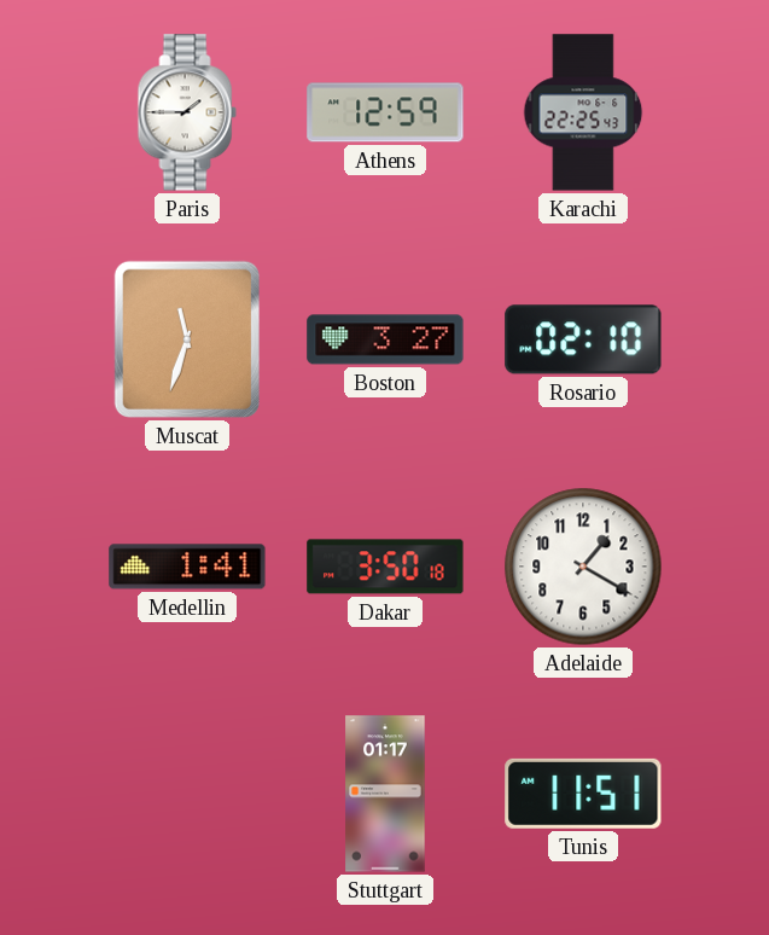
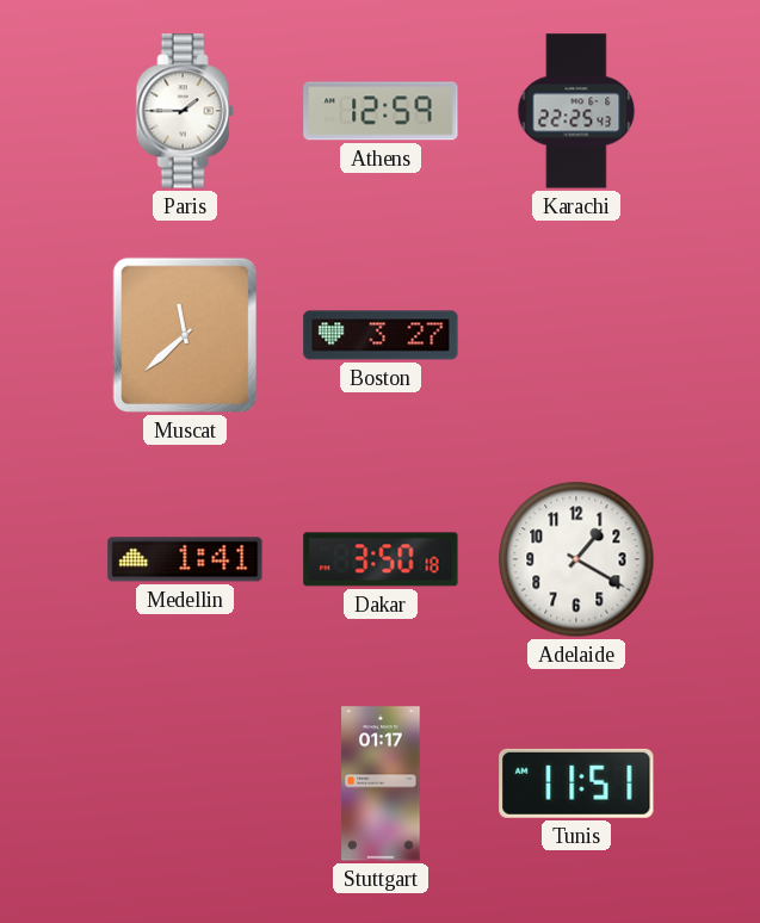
Muscat: 11:33 -> 11:38
Rosario: 02:10 -> none
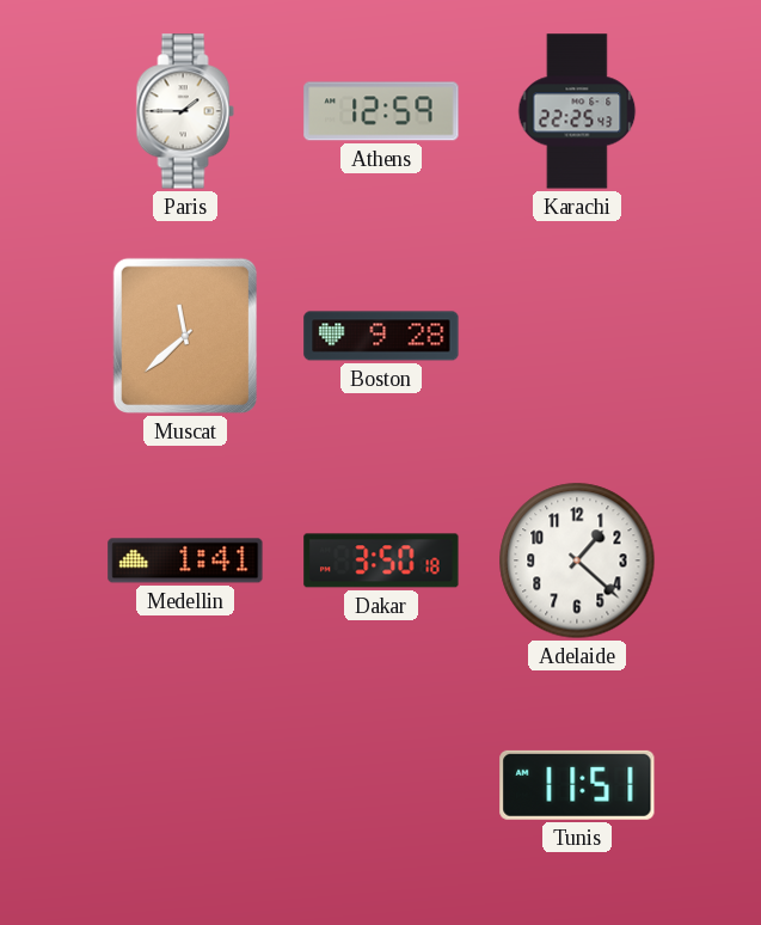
Boston: 3:27 -> 9:28
Adelaide: 1:20 -> 1:22
Stuttgart: 01:17 -> none
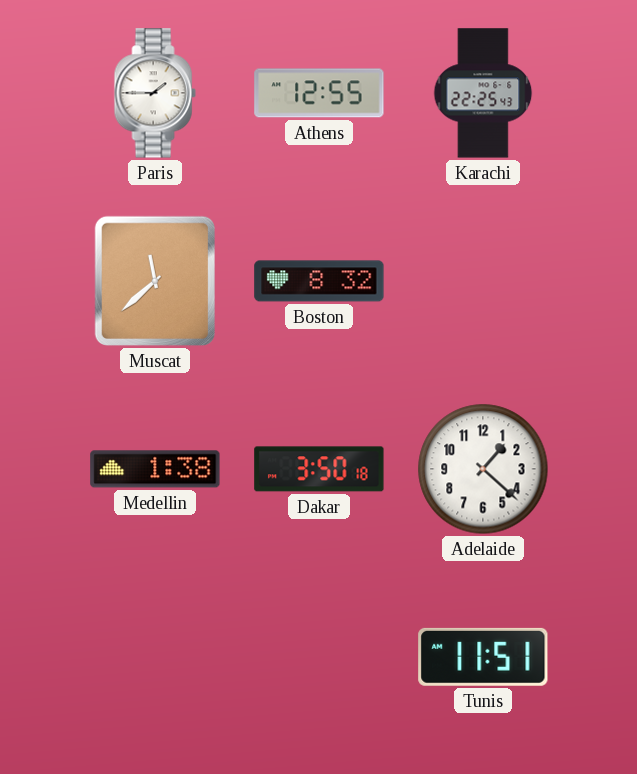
Athens: 12:59 -> 12:55
Boston: 9:28 -> 8:32
Medellin: 1:41 -> 1:38
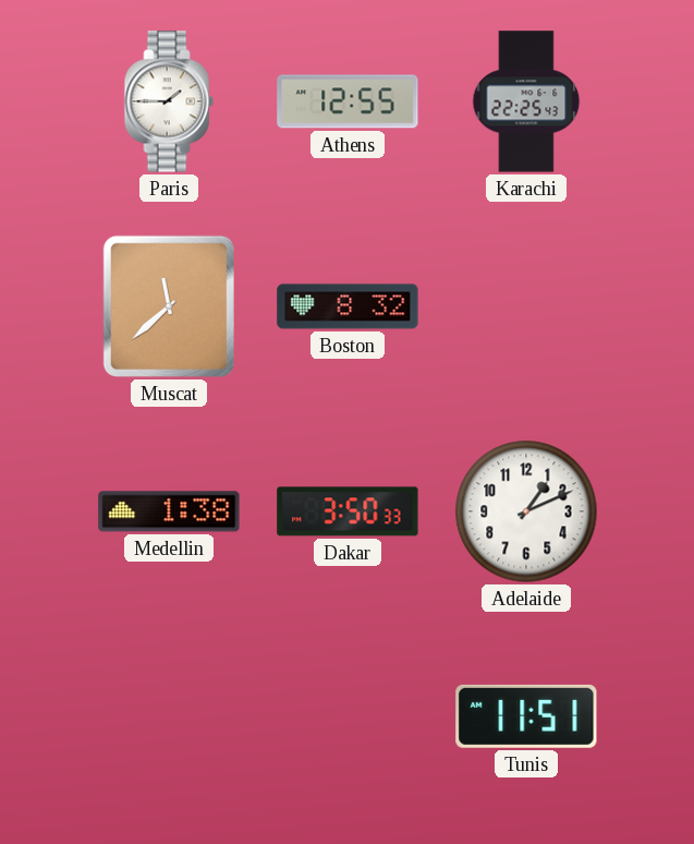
Dakar: 3:50:18 -> 3:50:33
Adelaide: 1:22 -> 1:11
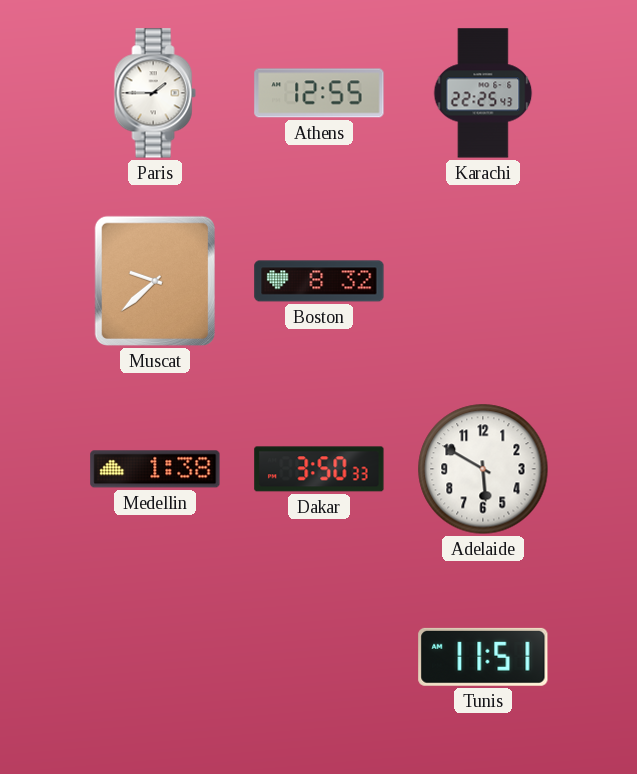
Muscat: 11:38 -> 9:38
Adelaide: 1:11 -> 5:50
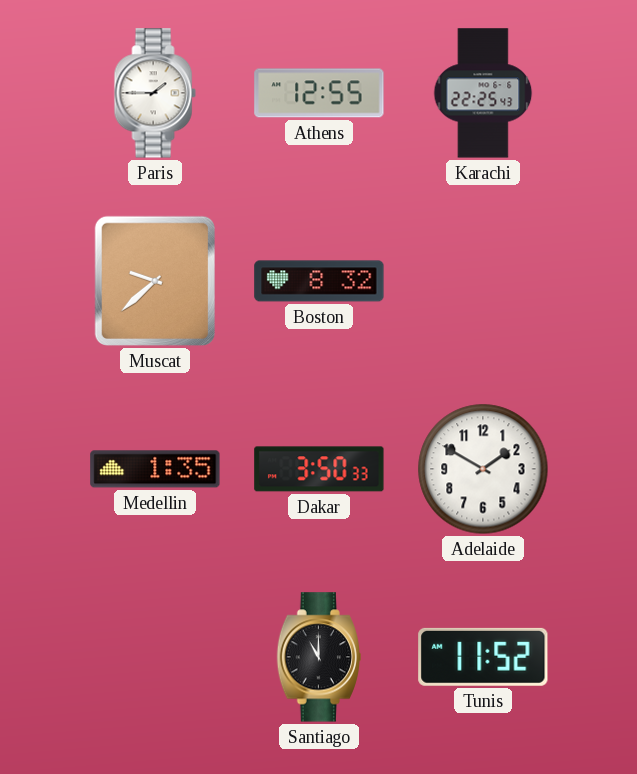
Medellin: 1:38 -> 1:35
Adelaide: 5:50 -> 1:50
Santiago: none -> 11:00
Tunis: 11:51 -> 11:52
